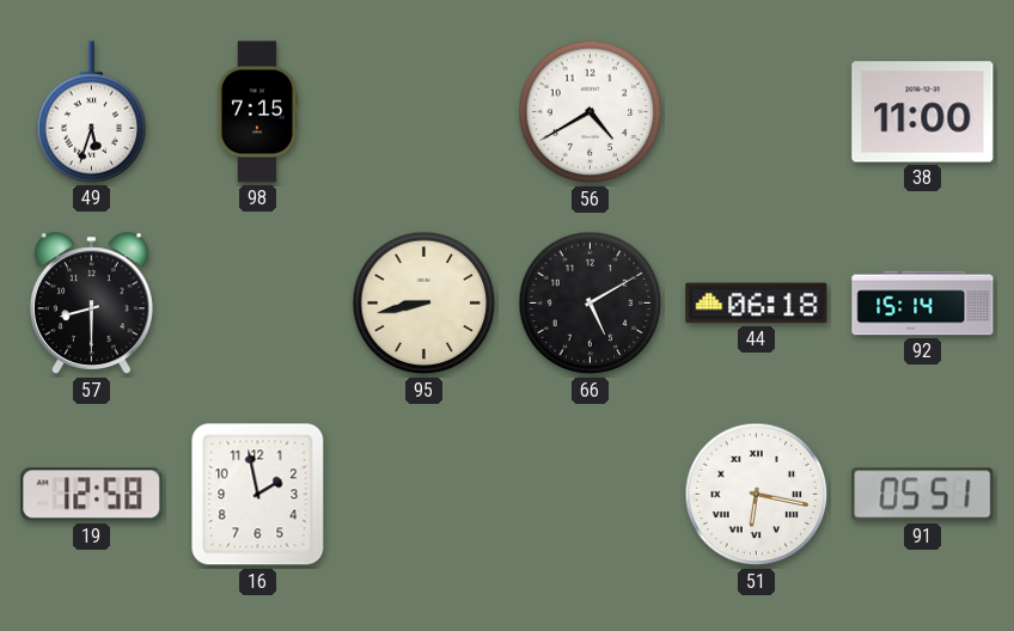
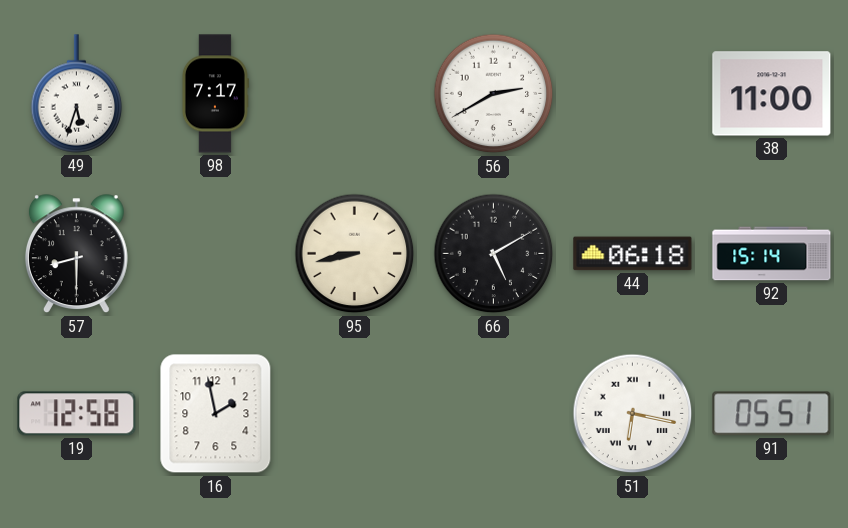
98: 7:15 -> 7:17
56: 4:40 -> 2:40
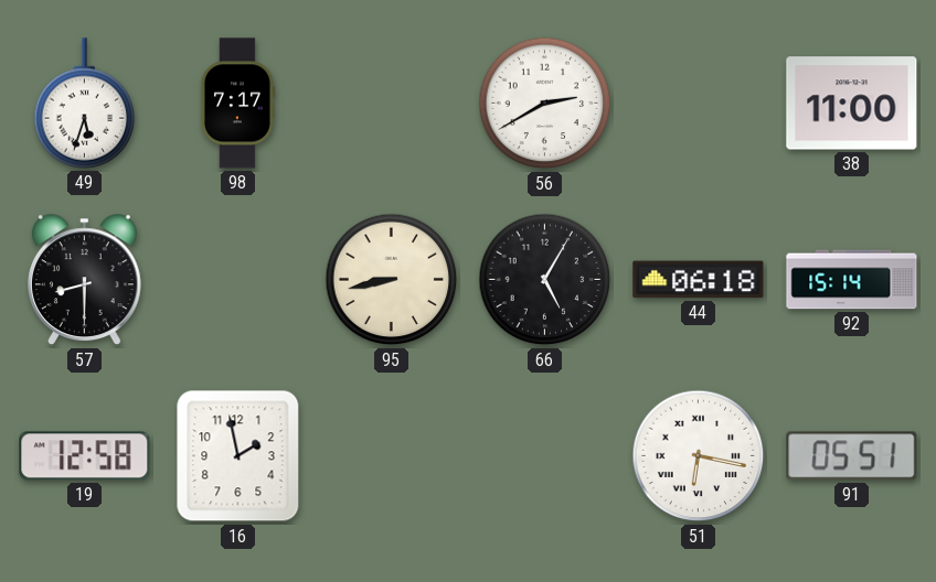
66: 5:10 -> 5:05
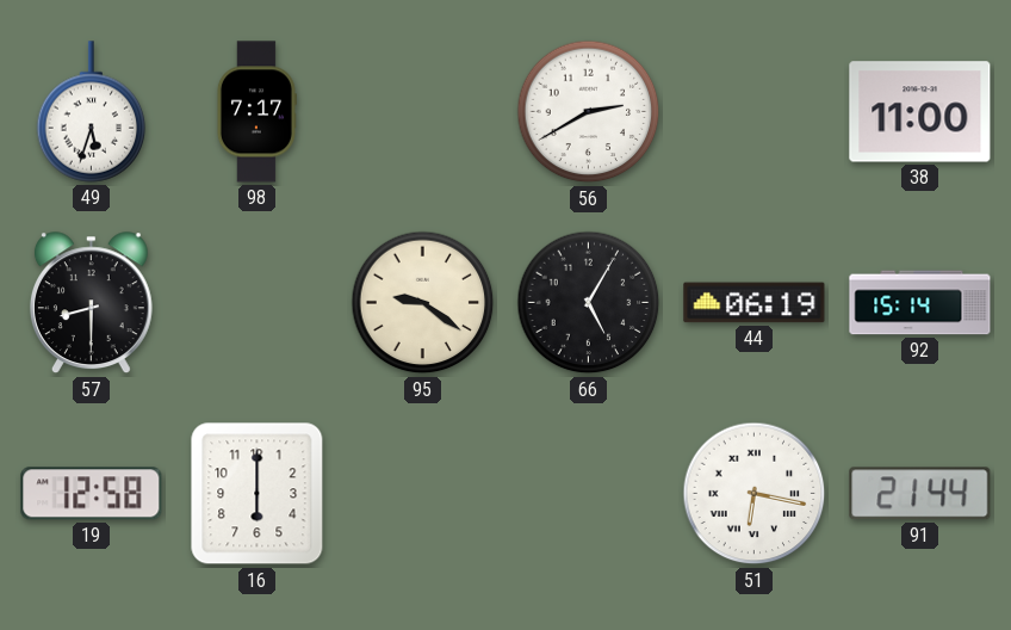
95: 8:43 -> 9:21
44: 06:18 -> 06:19
16: 1:58 -> 6:00
91: 05:51 -> 21:44
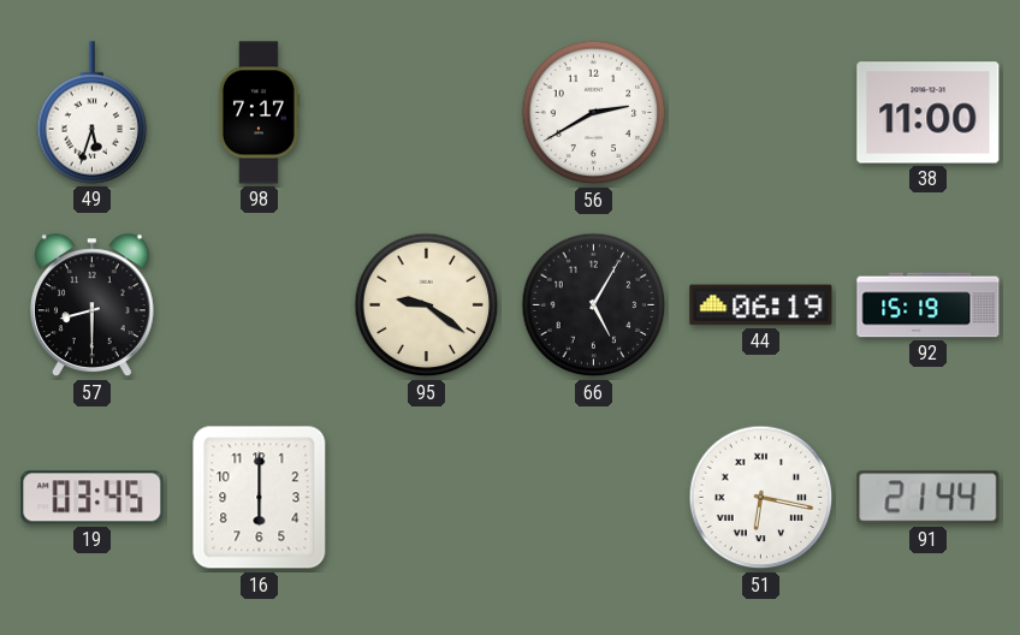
92: 15:14 -> 15:19
19: 12:58 -> 03:45
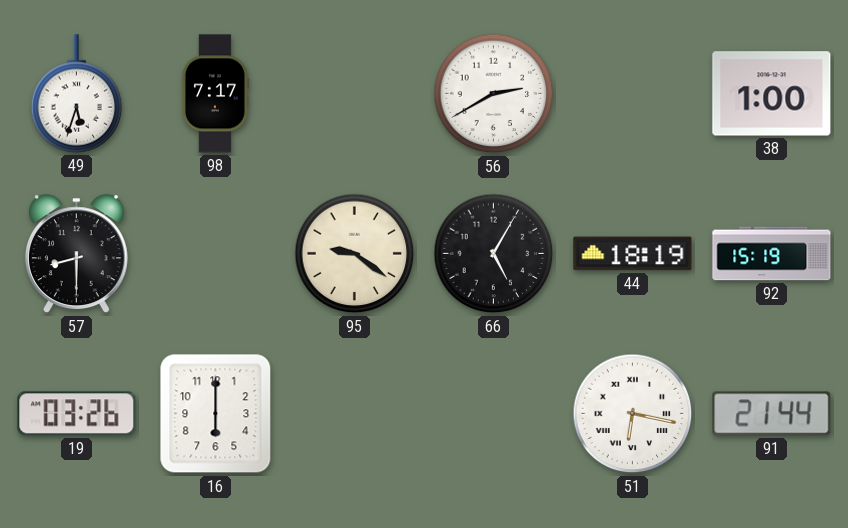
38: 11:00 -> 1:00
44: 06:19 -> 18:19
19: 03:45 -> 03:26
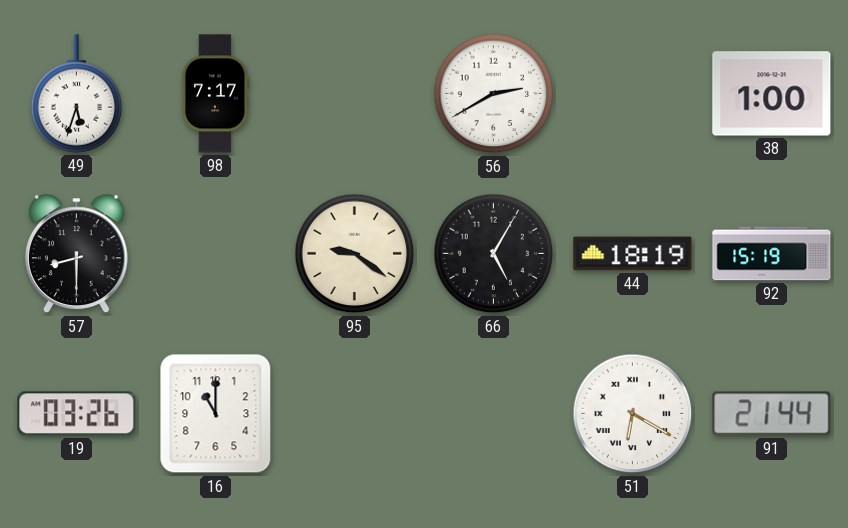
16: 6:00 -> 11:00
51: 6:17 -> 6:20
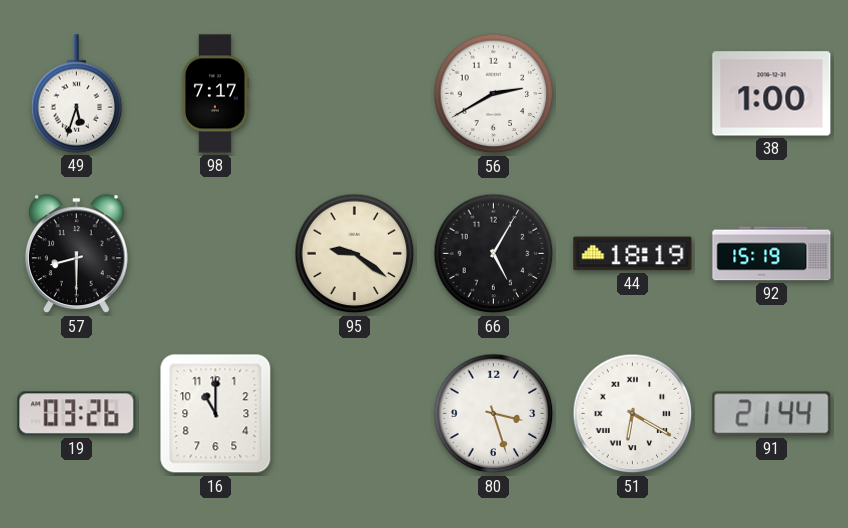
80: none -> 3:27
